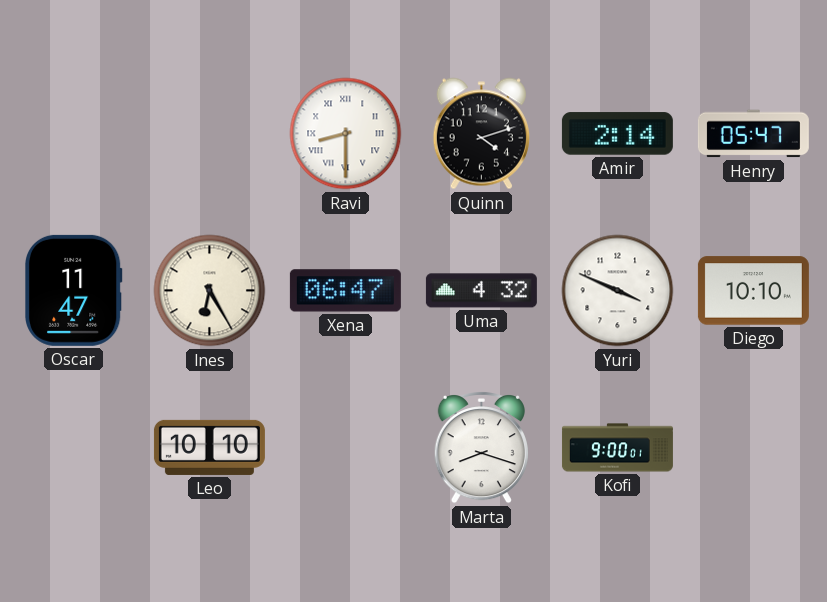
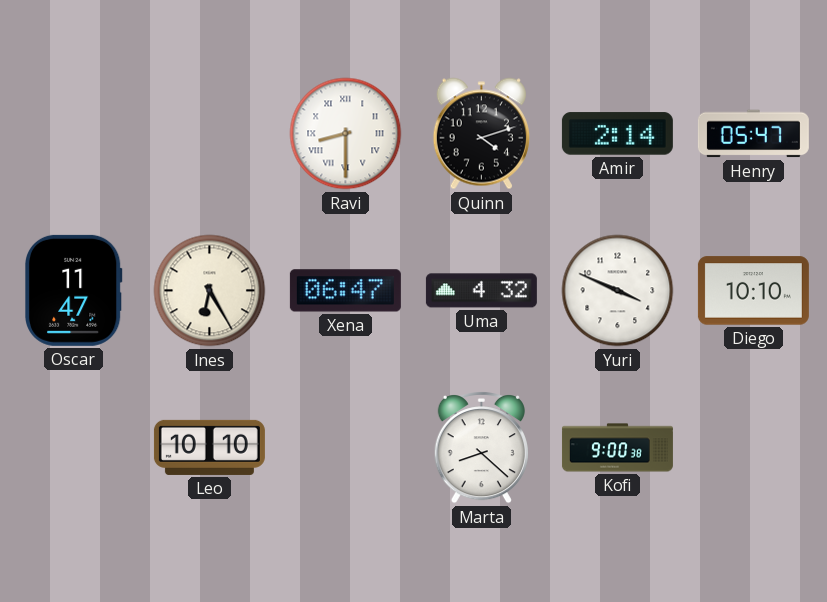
Marta: 8:18 -> 8:22
Kofi: 9:00:01 -> 9:00:38
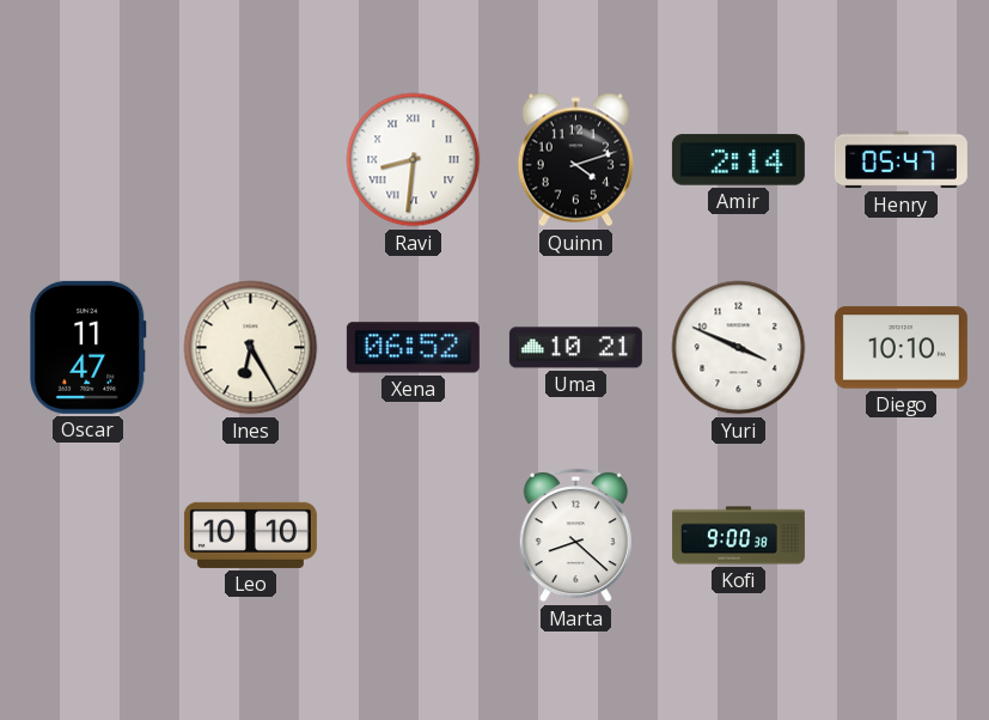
Ravi: 8:30 -> 8:31
Xena: 06:47 -> 06:52
Uma: 4:32 -> 10:21
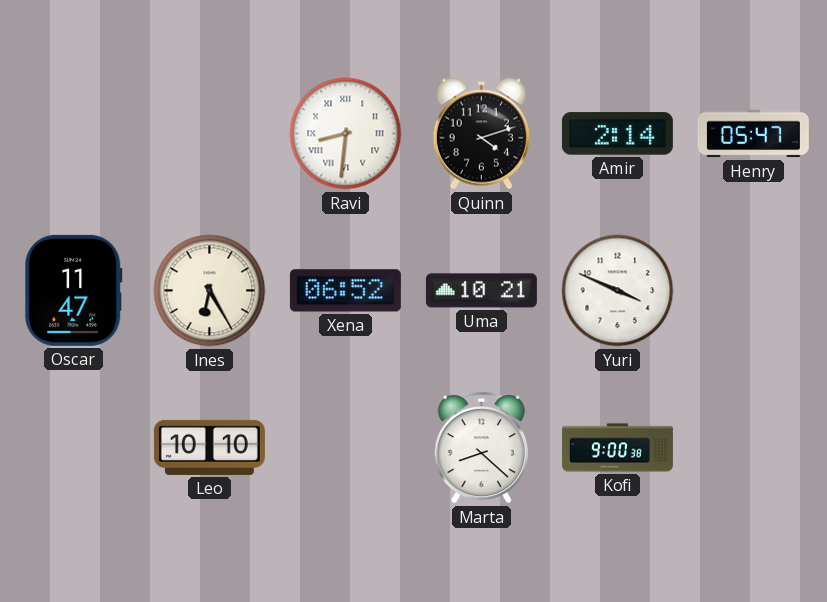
Diego: 10:10 -> none
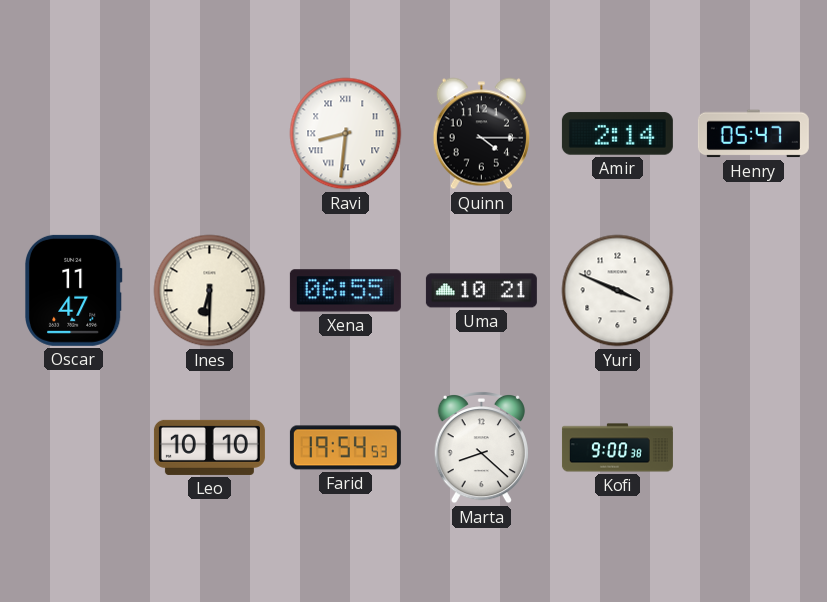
Quinn: 4:12 -> 4:15
Ines: 6:25 -> 6:30
Xena: 06:52 -> 06:55
Farid: none -> 19:54
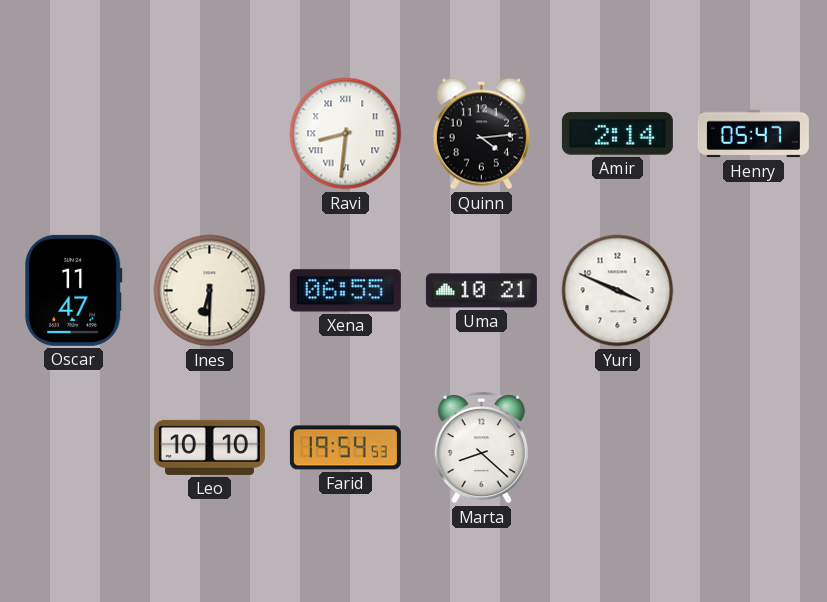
Quinn: 4:15 -> 4:14
Kofi: 9:00 -> none
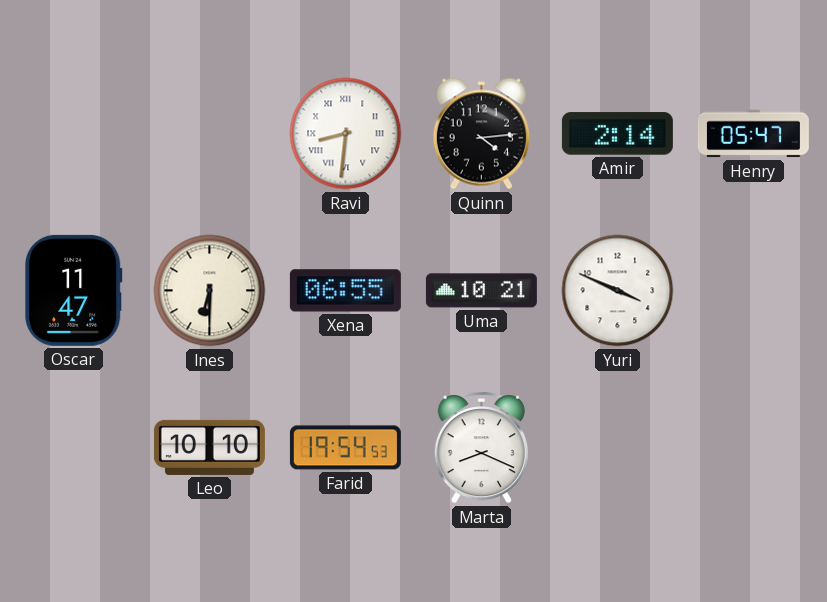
Marta: 8:22 -> 8:19
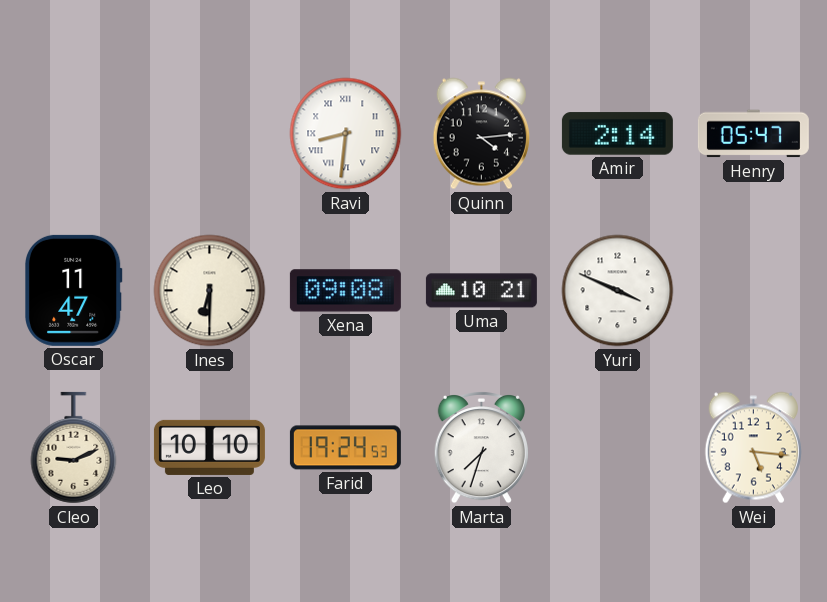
Xena: 06:55 -> 09:08
Cleo: none -> 9:11
Farid: 19:54 -> 19:24
Marta: 8:19 -> 7:33
Wei: none -> 5:16
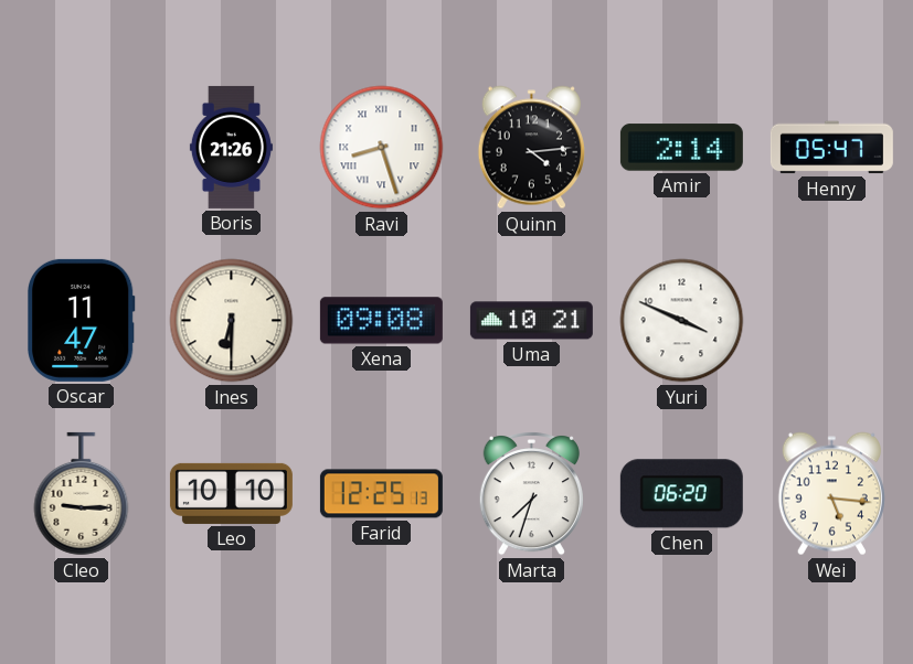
Boris: none -> 21:26
Ravi: 8:31 -> 8:27
Cleo: 9:11 -> 9:15
Farid: 19:24 -> 12:25
Chen: none -> 06:20
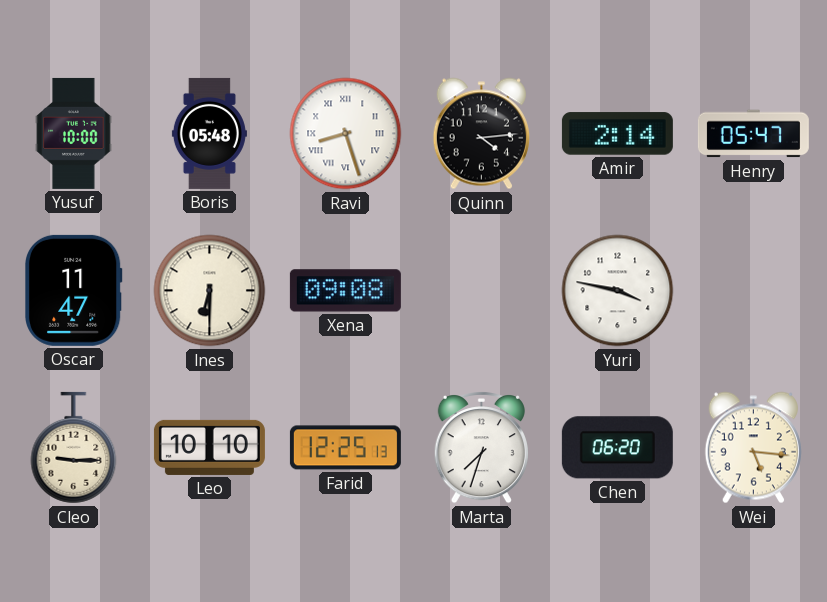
Yusuf: none -> 10:00
Boris: 21:26 -> 05:48
Uma: 10:21 -> none
Yuri: 3:49 -> 3:47
